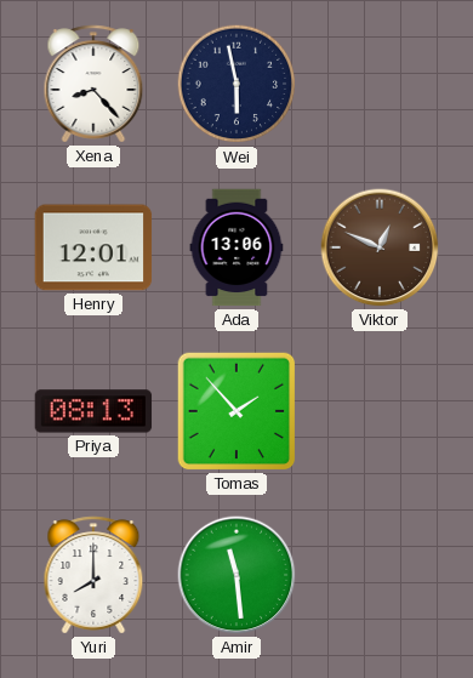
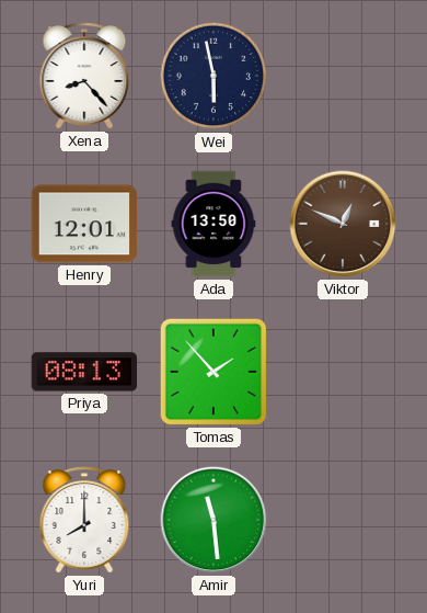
Ada: 13:06 -> 13:50
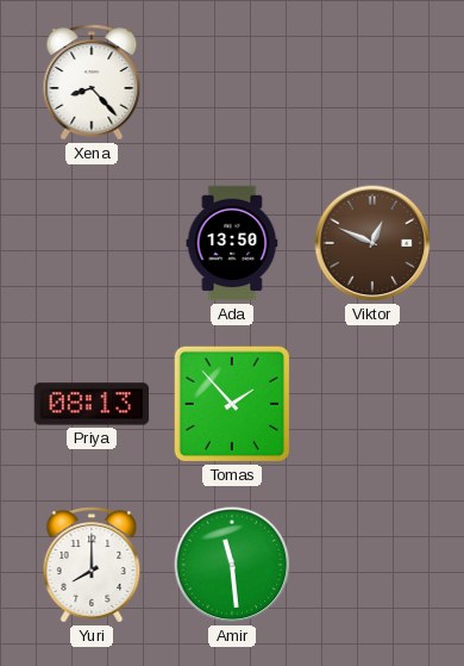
Wei: 5:58 -> none
Henry: 12:01 -> none
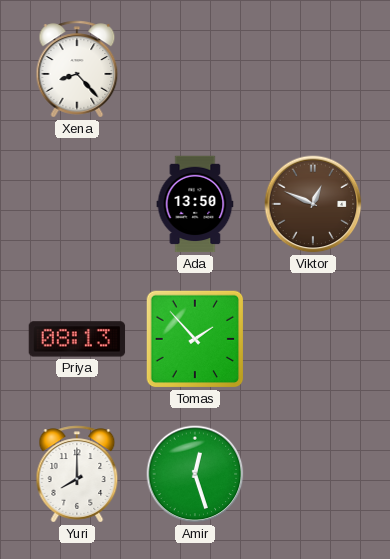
Amir: 11:29 -> 12:27
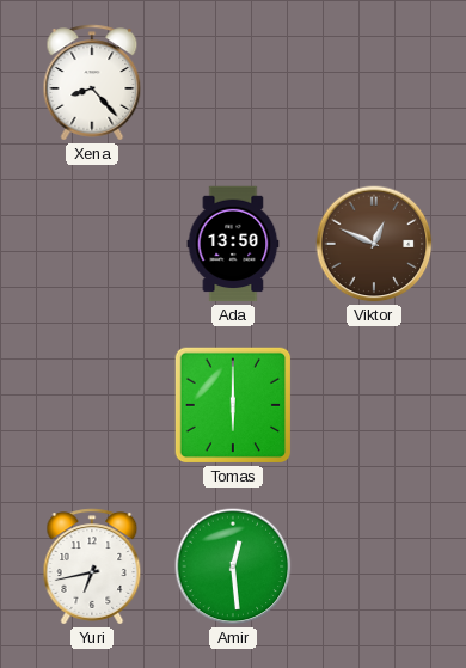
Priya: 08:13 -> none
Tomas: 1:53 -> 6:00
Yuri: 8:00 -> 6:43
Amir: 12:27 -> 12:29
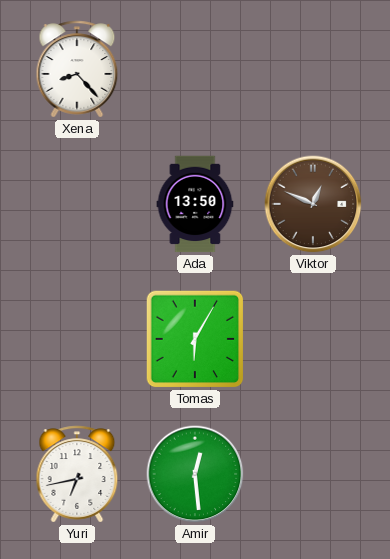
Tomas: 6:00 -> 6:05
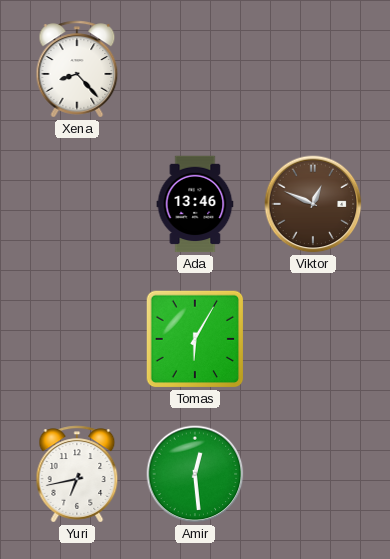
Ada: 13:50 -> 13:46
